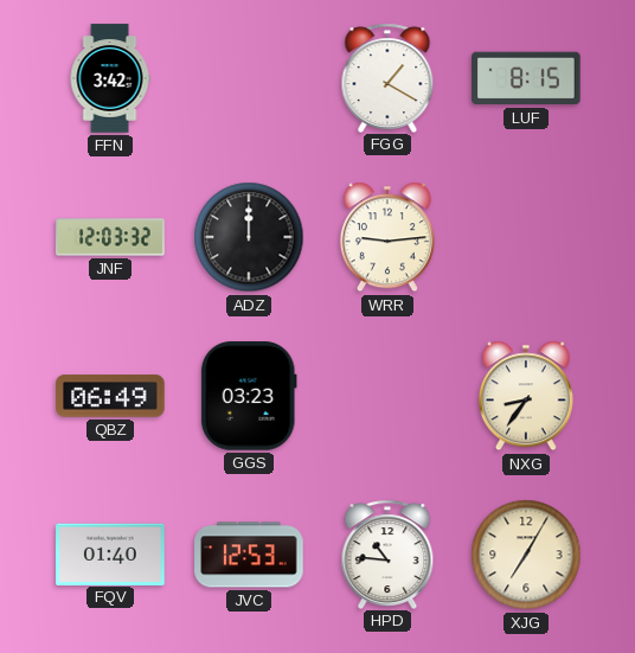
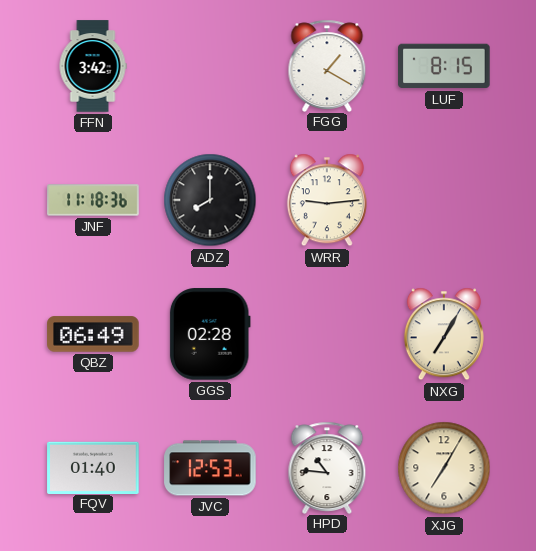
JNF: 12:03 -> 11:18
ADZ: 12:00 -> 8:00
GGS: 03:23 -> 02:28
NXG: 8:36 -> 7:05
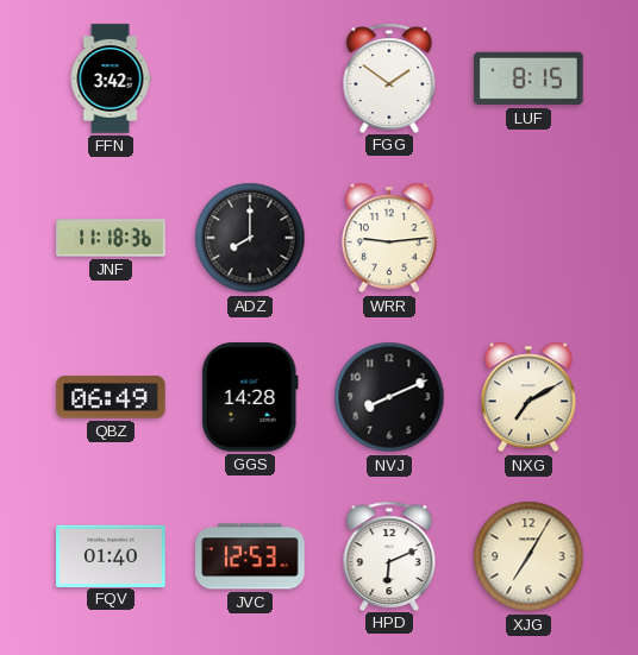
FGG: 1:20 -> 1:51
GGS: 02:28 -> 14:28
NVJ: none -> 8:11
NXG: 7:05 -> 7:10
HPD: 10:46 -> 6:11
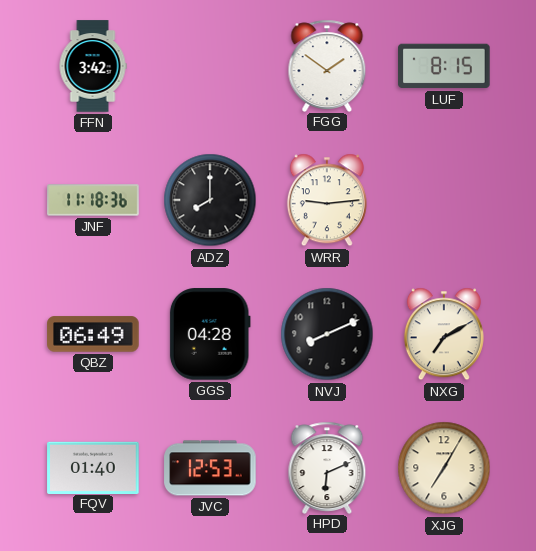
GGS: 14:28 -> 04:28
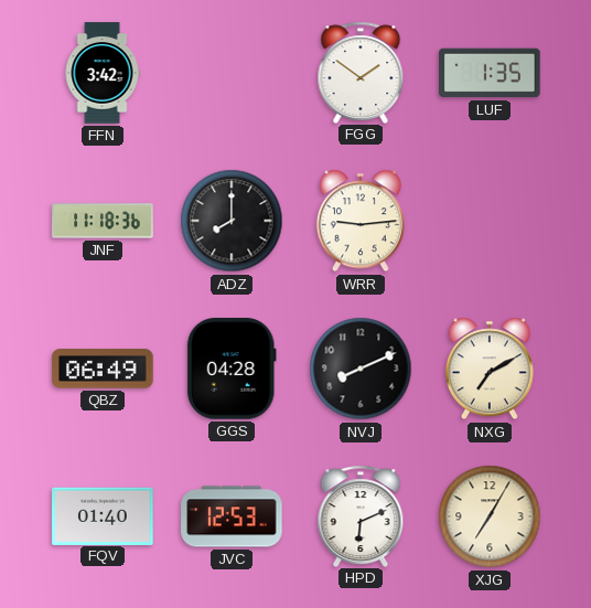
LUF: 8:15 -> 1:35
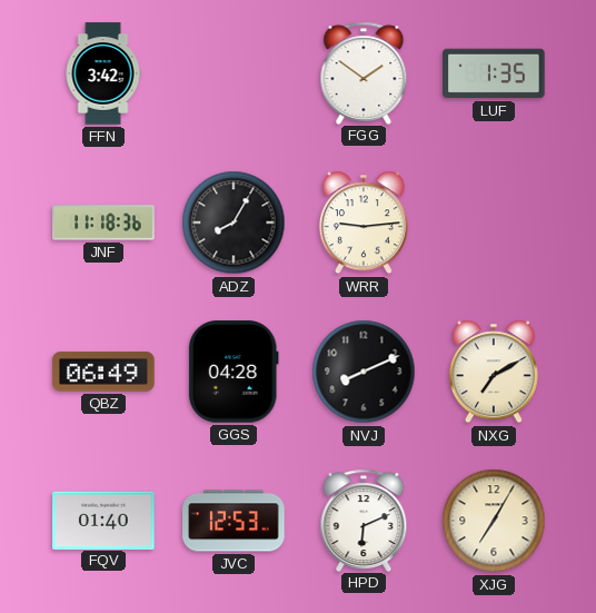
ADZ: 8:00 -> 8:05
